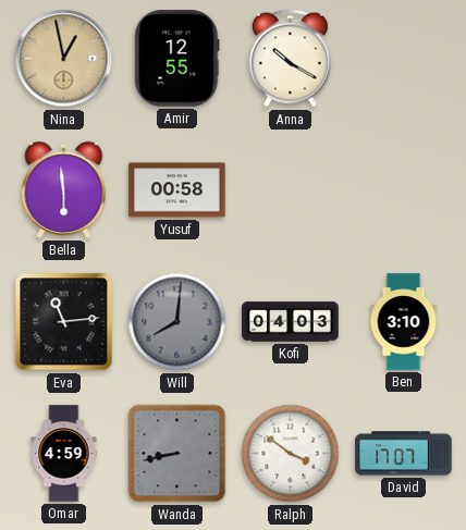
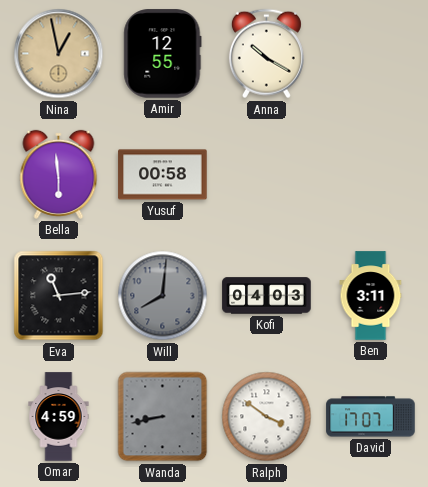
Ben: 3:10 -> 3:11
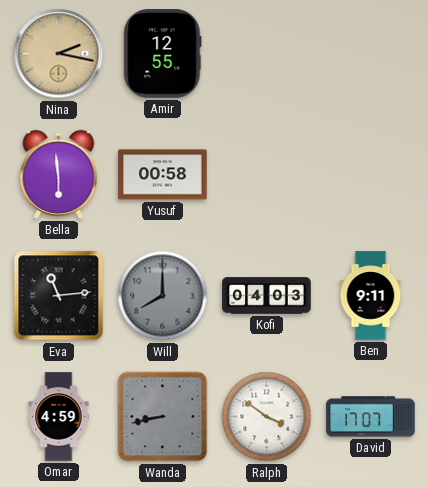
Nina: 12:58 -> 2:17
Anna: 10:20 -> none
Will: 8:01 -> 8:00
Ben: 3:11 -> 9:11
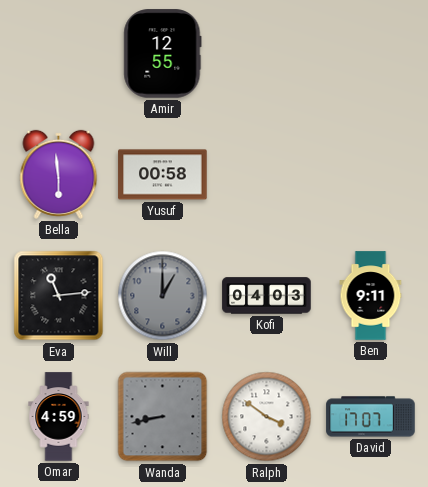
Nina: 2:17 -> none
Will: 8:00 -> 1:00
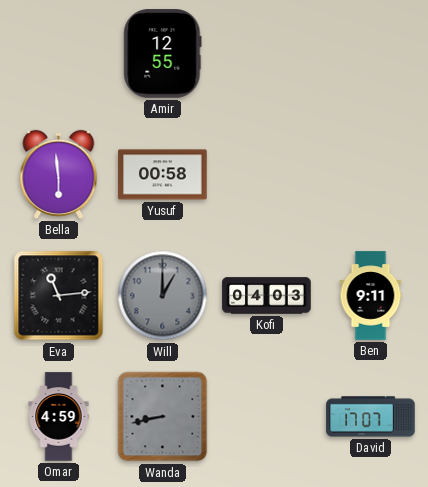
Ralph: 3:51 -> none
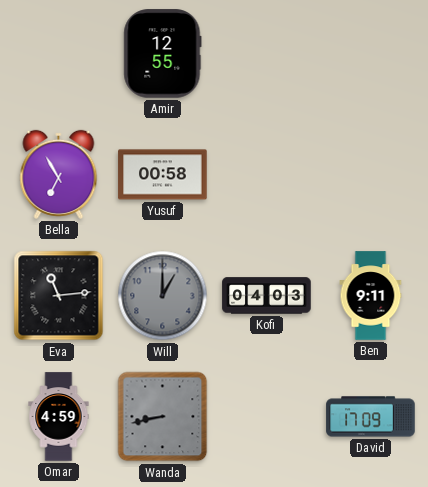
Bella: 5:59 -> 6:55
David: 17:07 -> 17:09
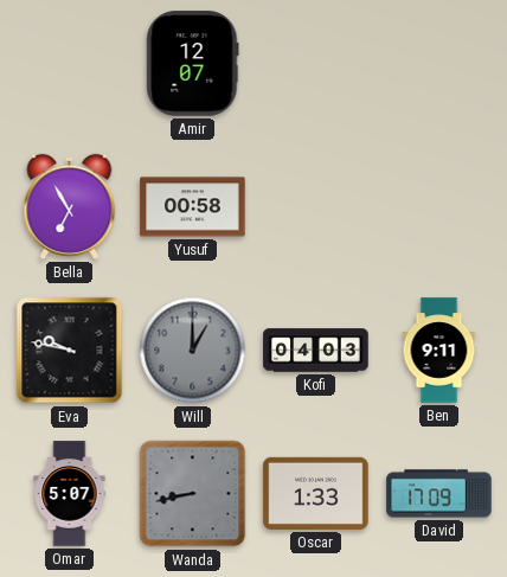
Amir: 12:55 -> 12:07
Eva: 11:14 -> 9:47
Omar: 4:59 -> 5:07
Oscar: none -> 1:33
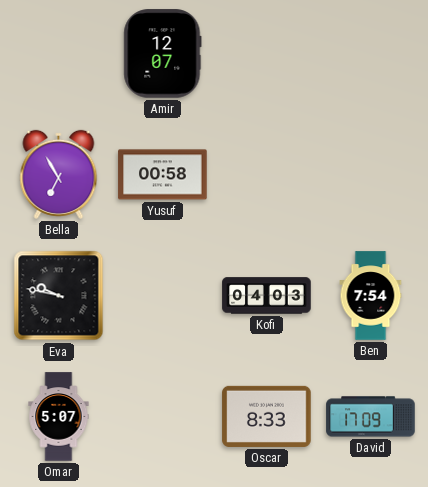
Will: 1:00 -> none
Ben: 9:11 -> 7:54
Wanda: 8:43 -> none
Oscar: 1:33 -> 8:33
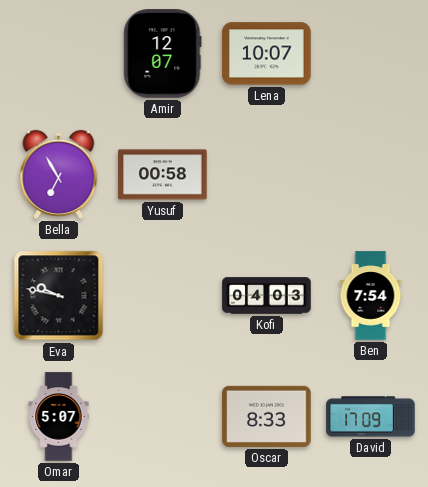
Lena: none -> 10:07
